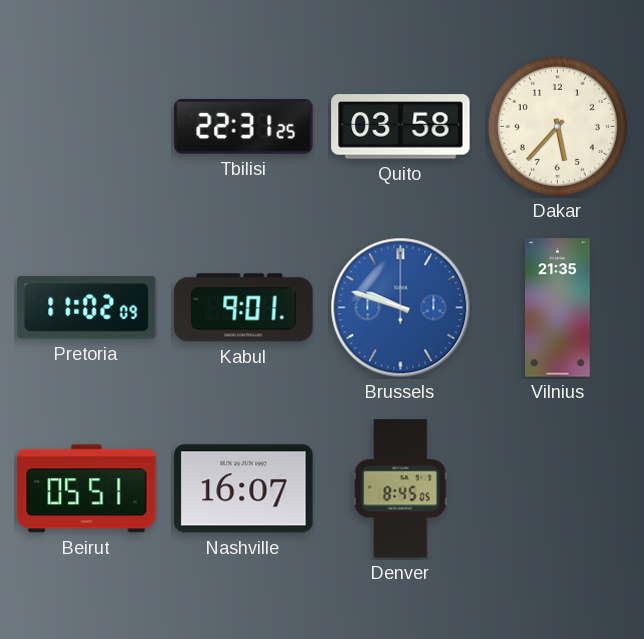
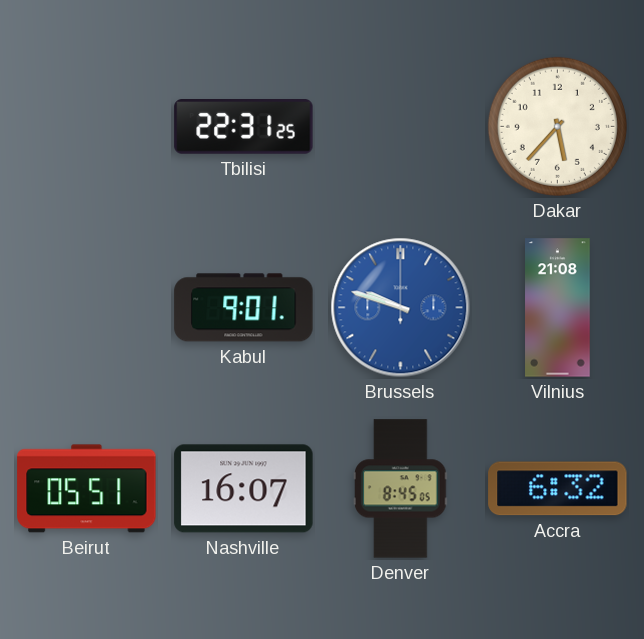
Quito: 03:58 -> none
Pretoria: 11:02 -> none
Vilnius: 21:35 -> 21:08
Accra: none -> 6:32
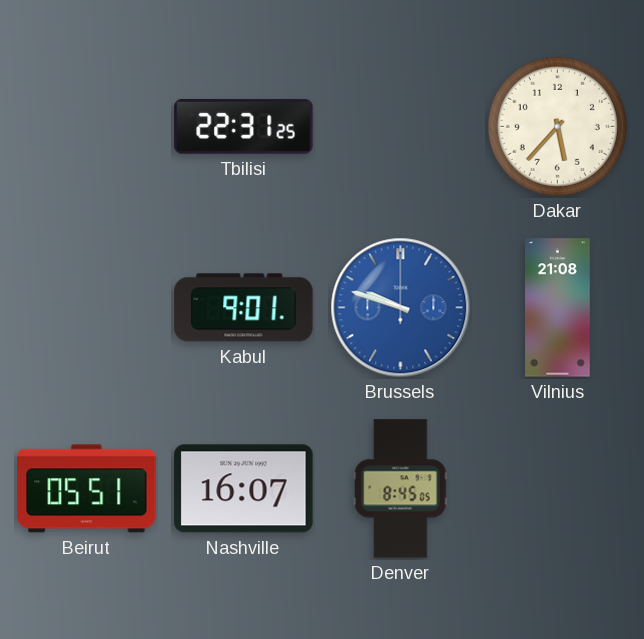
Accra: 6:32 -> none
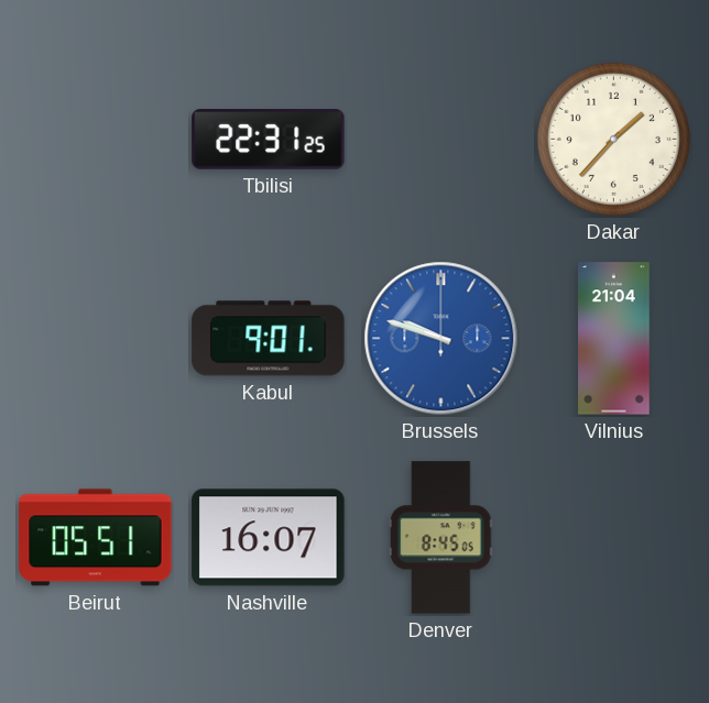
Dakar: 5:37 -> 1:37
Vilnius: 21:08 -> 21:04
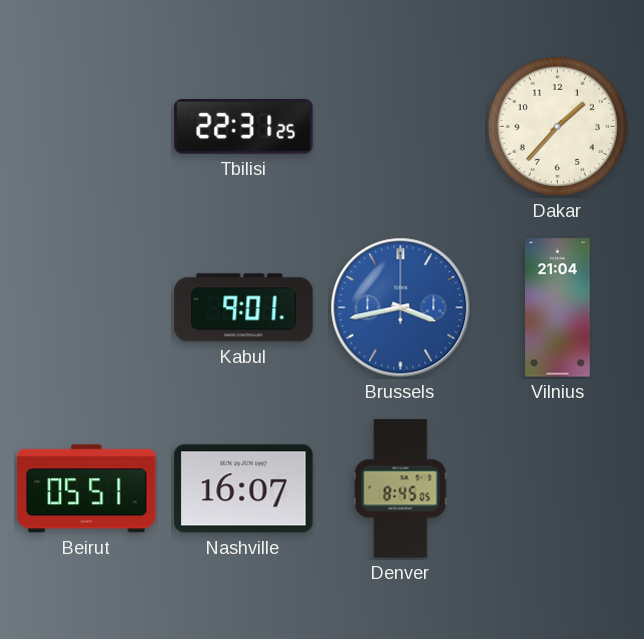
Brussels: 9:48 -> 3:43
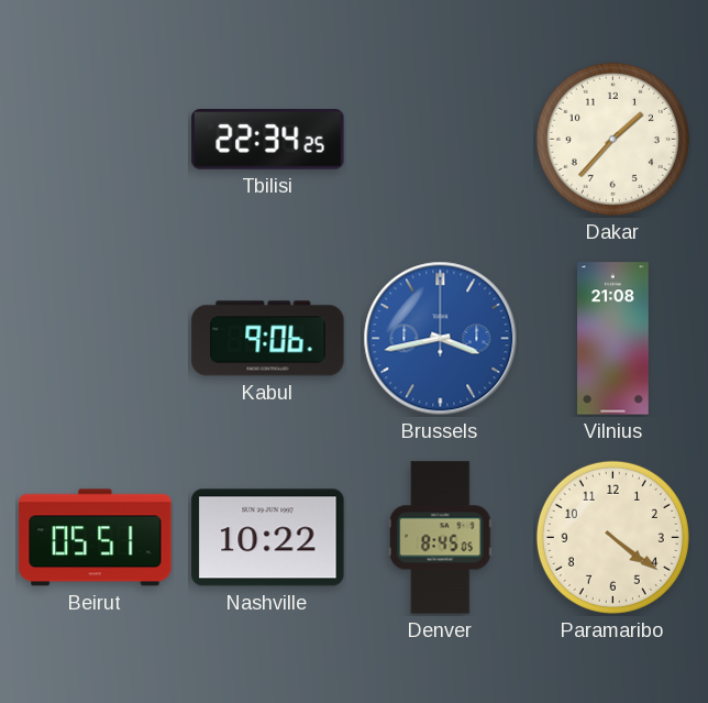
Tbilisi: 22:31 -> 22:34
Kabul: 9:01 -> 9:06
Vilnius: 21:04 -> 21:08
Nashville: 16:07 -> 10:22
Paramaribo: none -> 4:21
